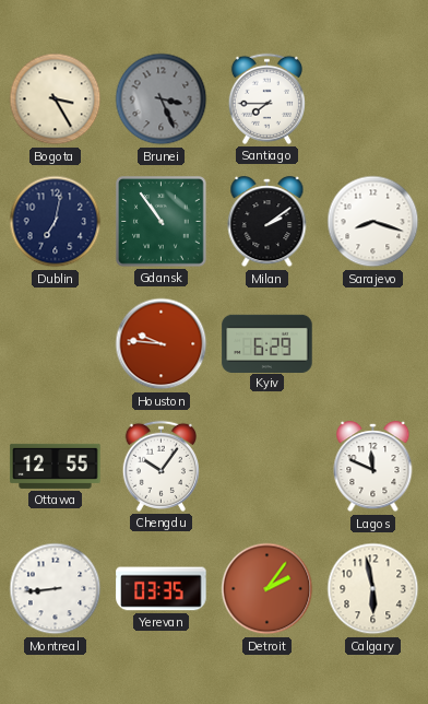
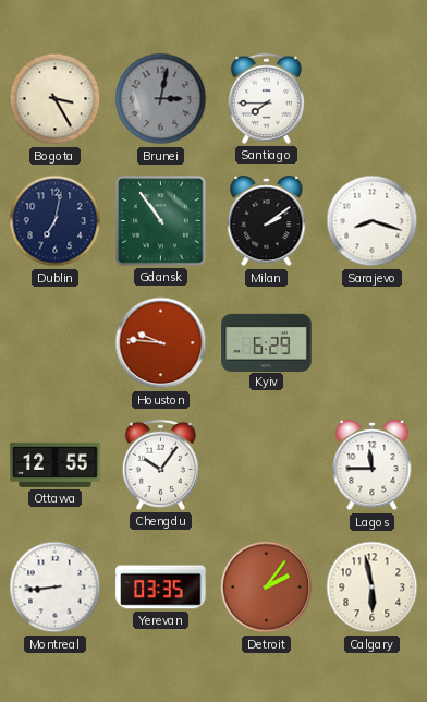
Brunei: 3:26 -> 3:02
Lagos: 11:49 -> 11:45
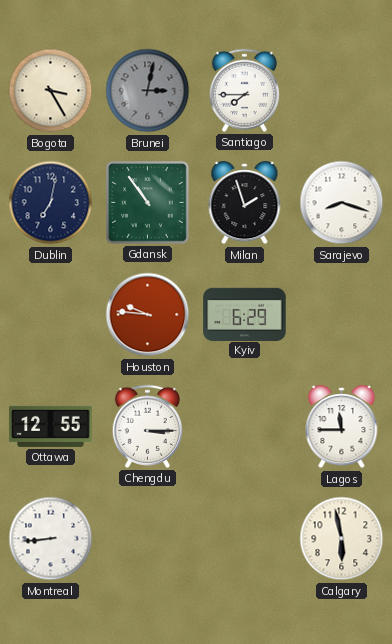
Milan: 2:09 -> 1:57
Chengdu: 10:06 -> 3:15
Yerevan: 03:35 -> none
Detroit: 2:06 -> none
